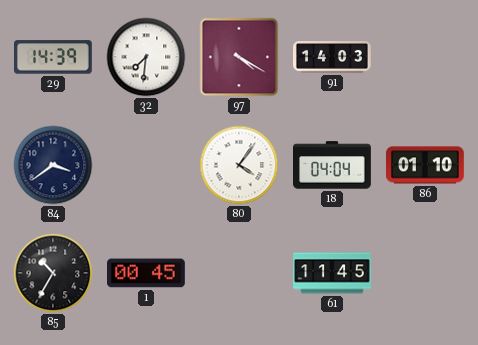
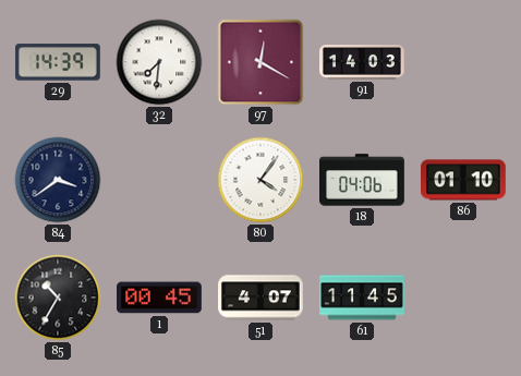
97: 4:20 -> 12:20
18: 04:04 -> 04:06
51: none -> 4:07
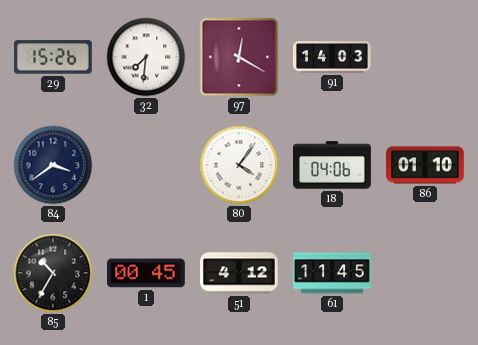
29: 14:39 -> 15:26
51: 4:07 -> 4:12
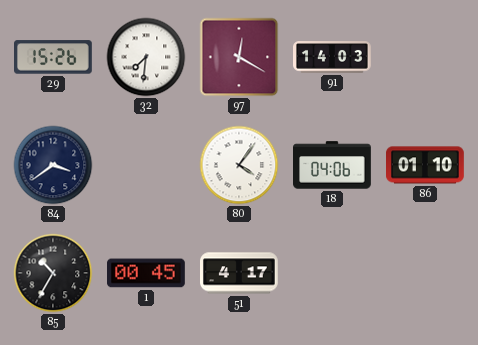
51: 4:12 -> 4:17
61: 11:45 -> none
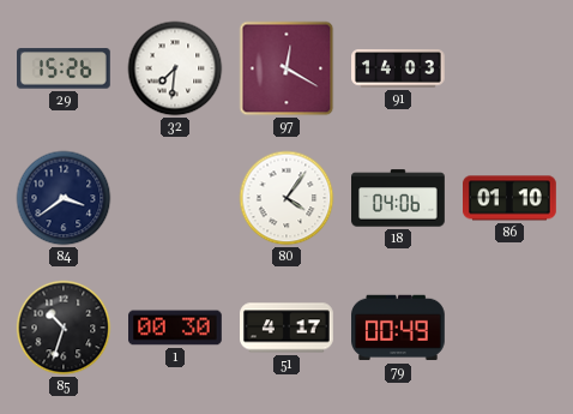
85: 10:35 -> 10:33
1: 00:45 -> 00:30
79: none -> 00:49
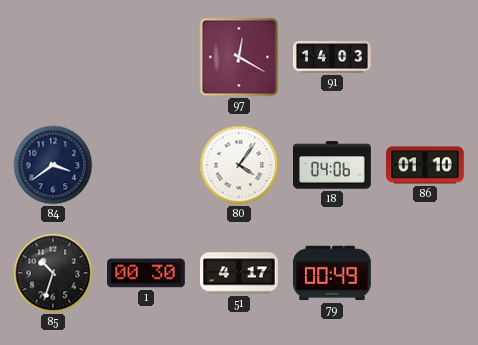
29: 15:26 -> none
32: 7:31 -> none
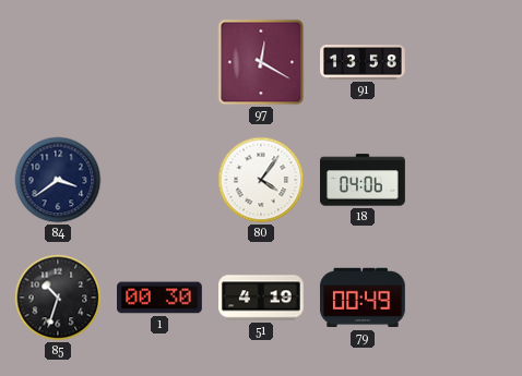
91: 14:03 -> 13:58
86: 01:10 -> none
51: 4:17 -> 4:19
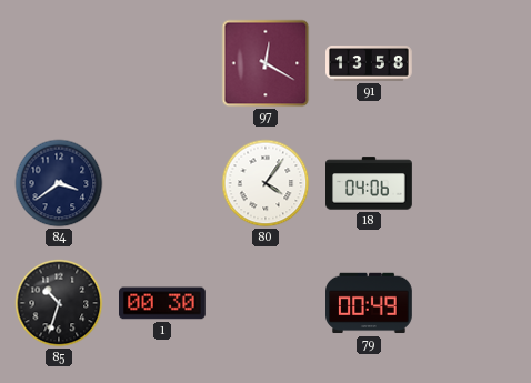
51: 4:19 -> none
